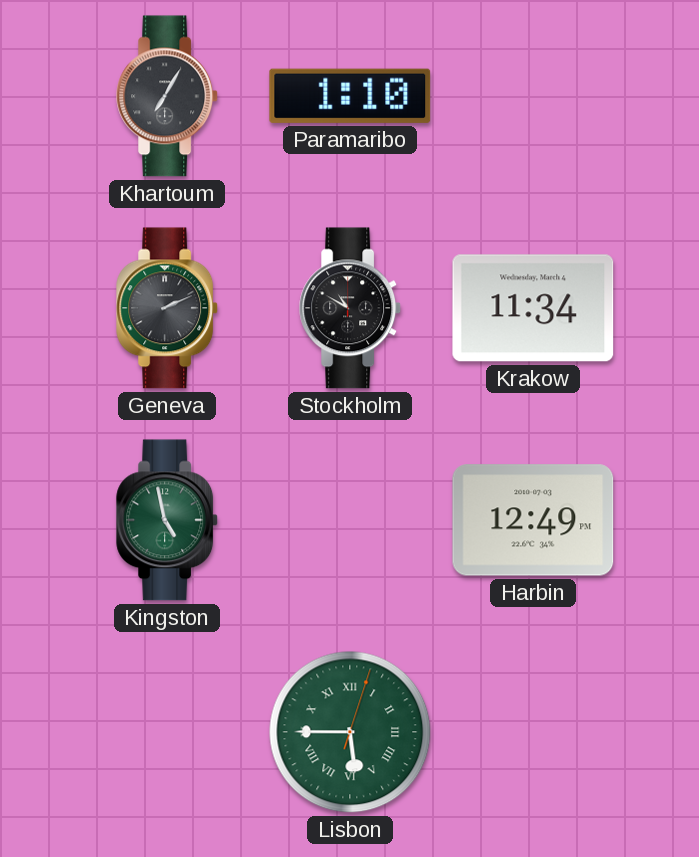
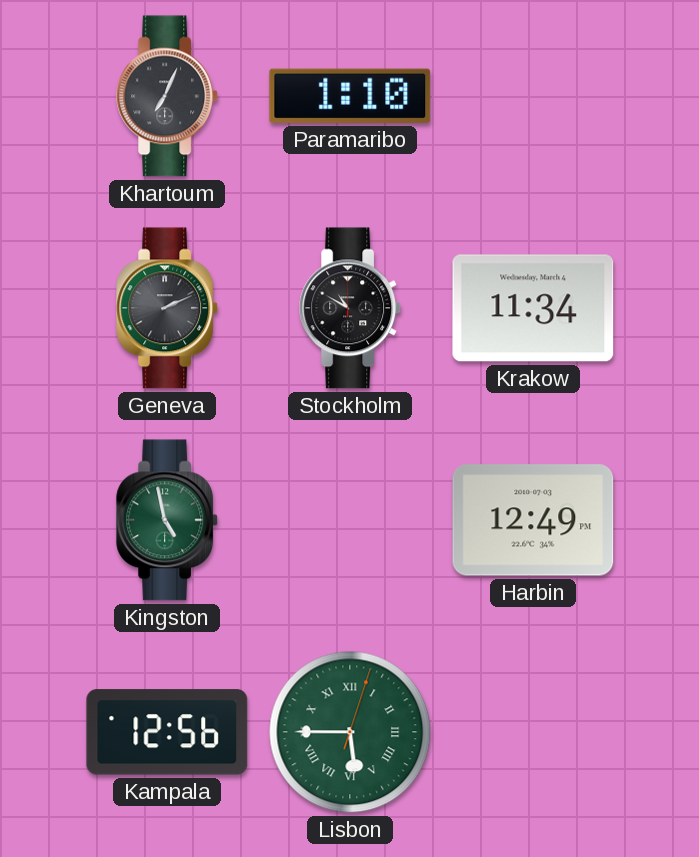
Khartoum: 7:05 -> 7:04
Kampala: none -> 12:56
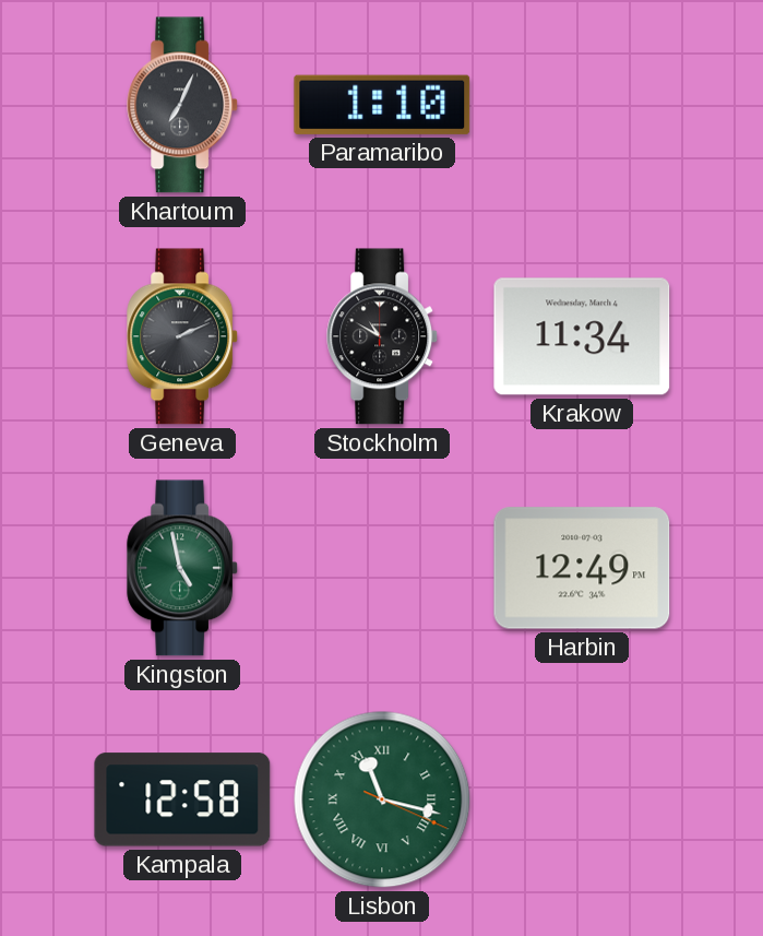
Kampala: 12:56 -> 12:58
Lisbon: 5:45 -> 11:17
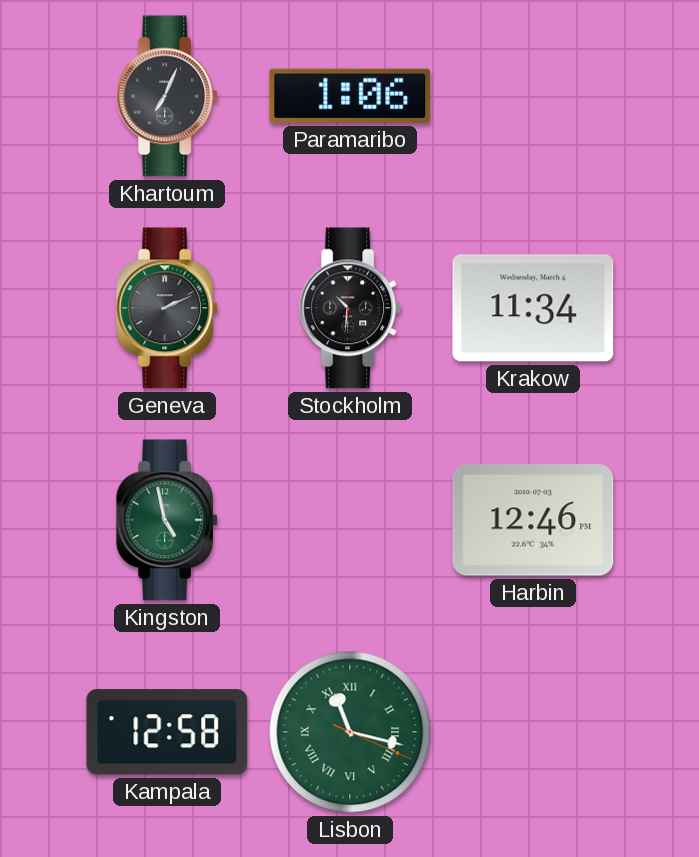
Paramaribo: 1:10 -> 1:06
Stockholm: 10:50 -> 10:31
Harbin: 12:49 -> 12:46
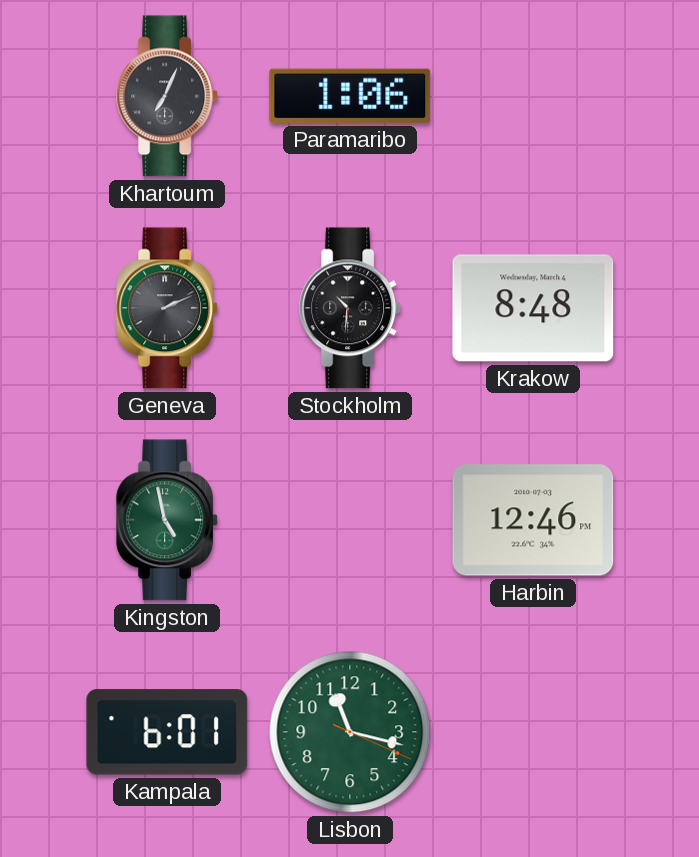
Krakow: 11:34 -> 8:48
Kampala: 12:58 -> 6:01
Lisbon numerals: Roman -> Arabic
